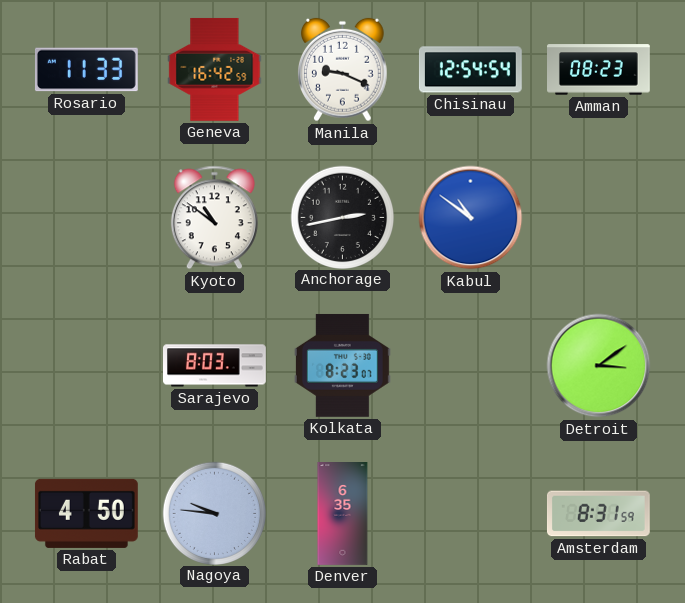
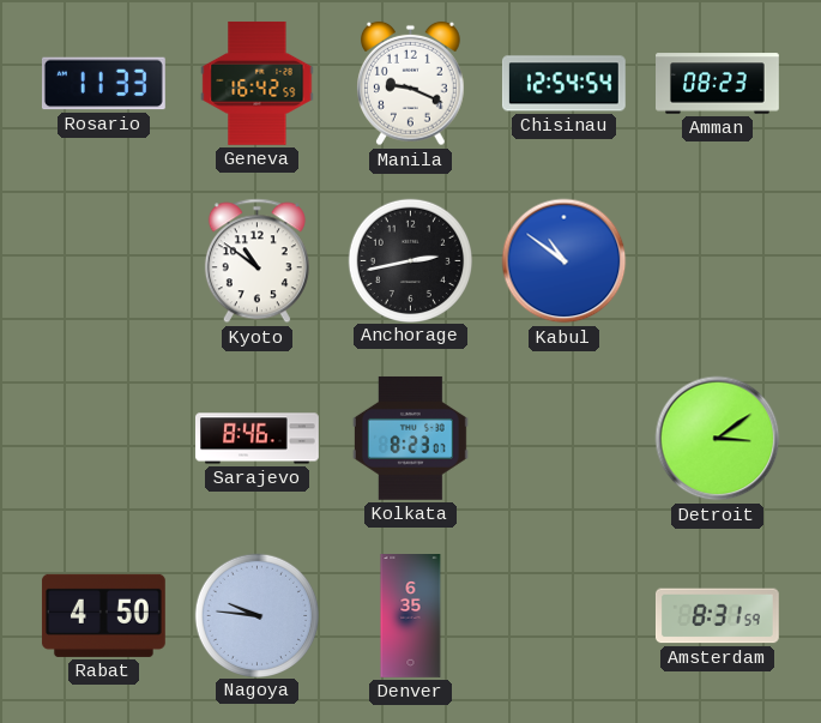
Sarajevo: 8:03 -> 8:46
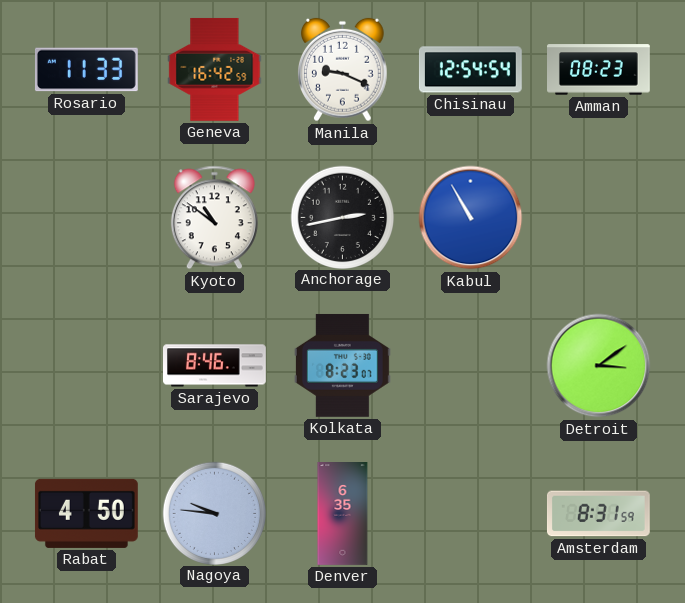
Kabul: 10:51 -> 10:55
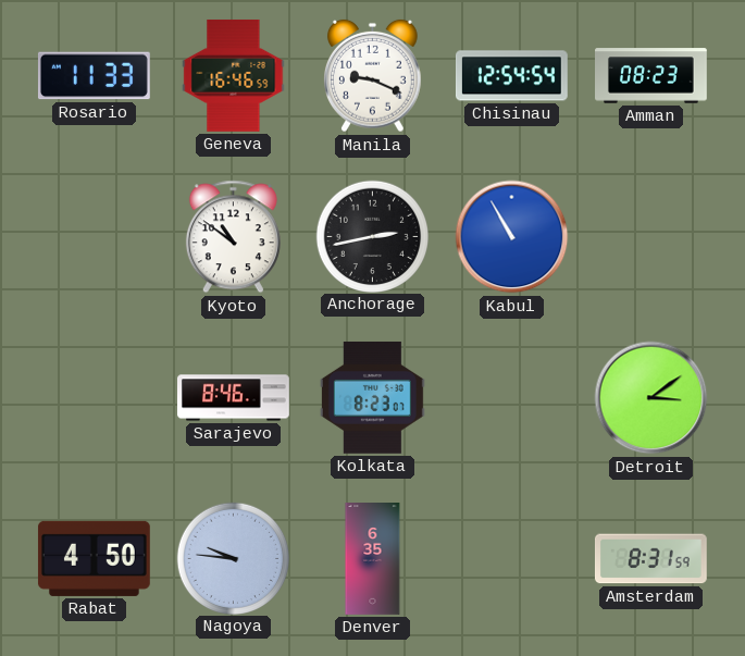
Geneva: 16:42 -> 16:46
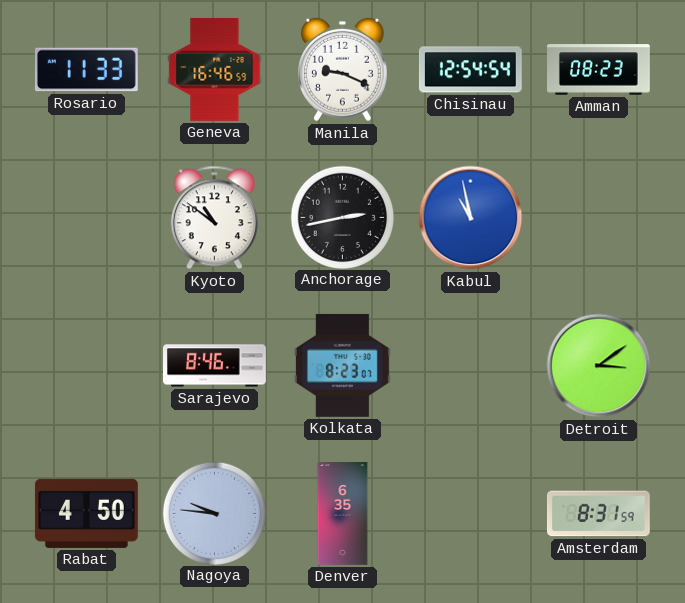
Kabul: 10:55 -> 10:58
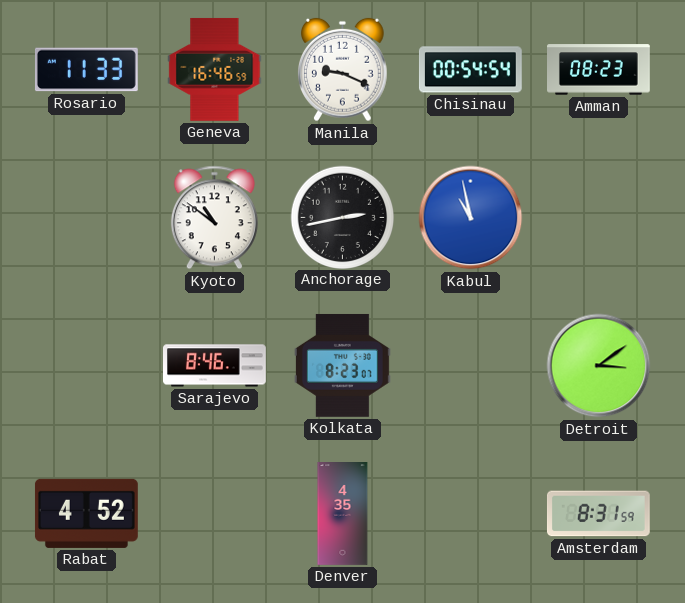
Chisinau: 12:54 -> 00:54
Rabat: 4:50 -> 4:52
Nagoya: 9:46 -> none
Denver: 6:35 -> 4:35
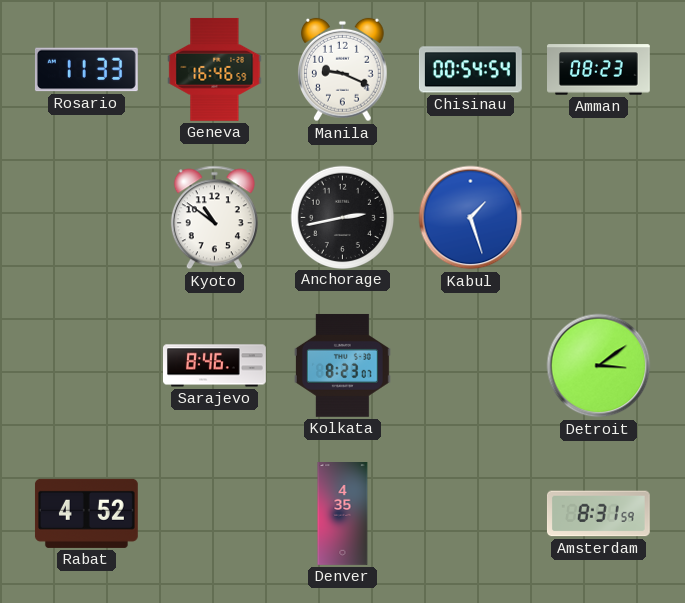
Kabul: 10:58 -> 1:27
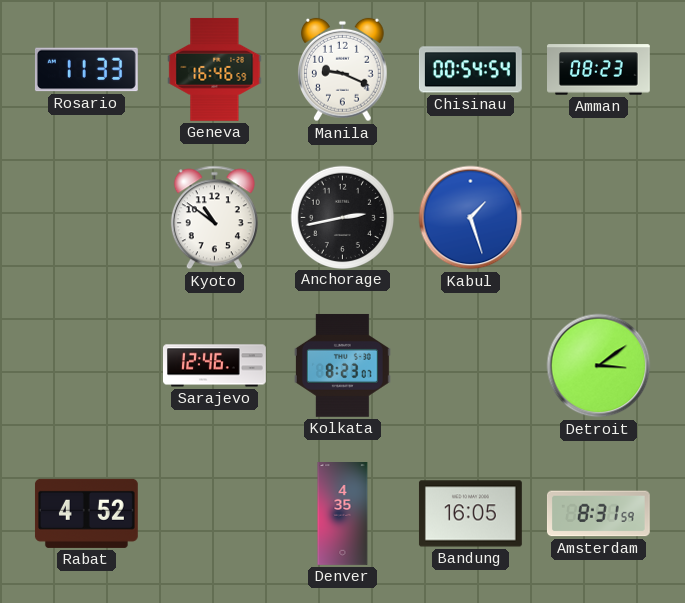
Sarajevo: 8:46 -> 12:46
Bandung: none -> 16:05
